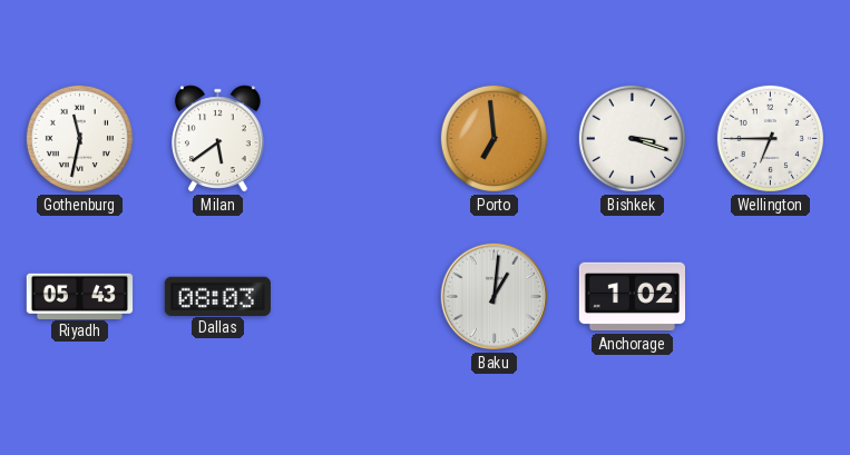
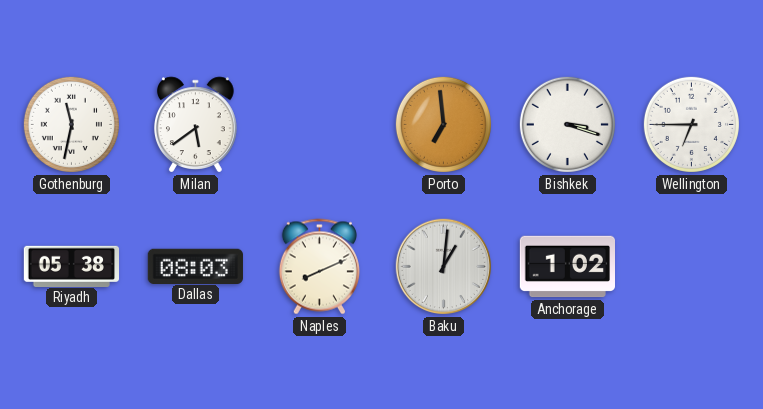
Riyadh: 05:43 -> 05:38
Naples: none -> 8:11
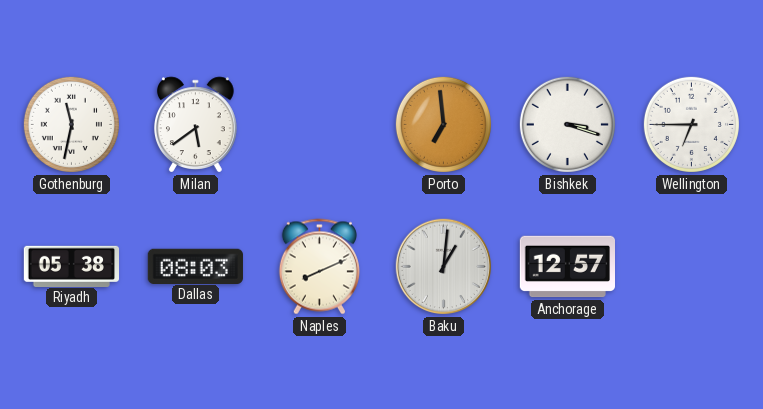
Anchorage: 1:02 -> 12:57
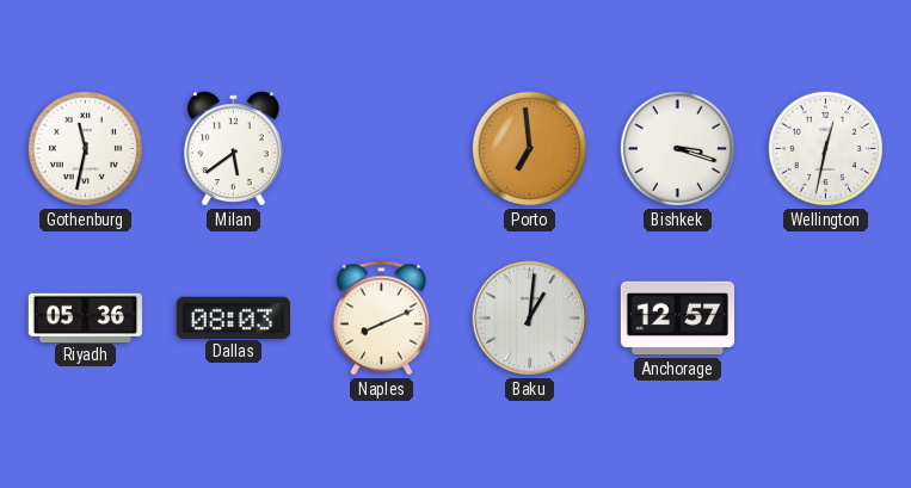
Wellington: 6:45 -> 12:32
Riyadh: 05:38 -> 05:36
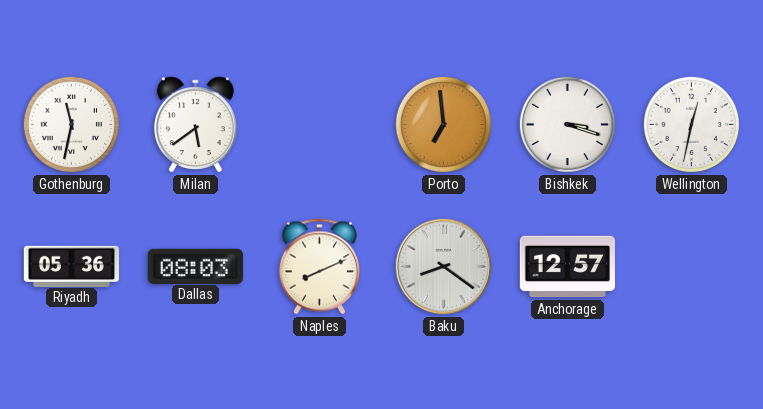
Baku: 1:01 -> 8:21
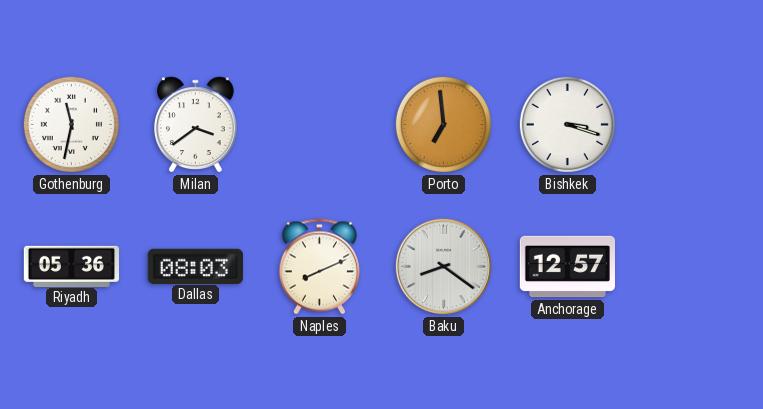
Milan: 5:39 -> 3:39
Wellington: 12:32 -> none
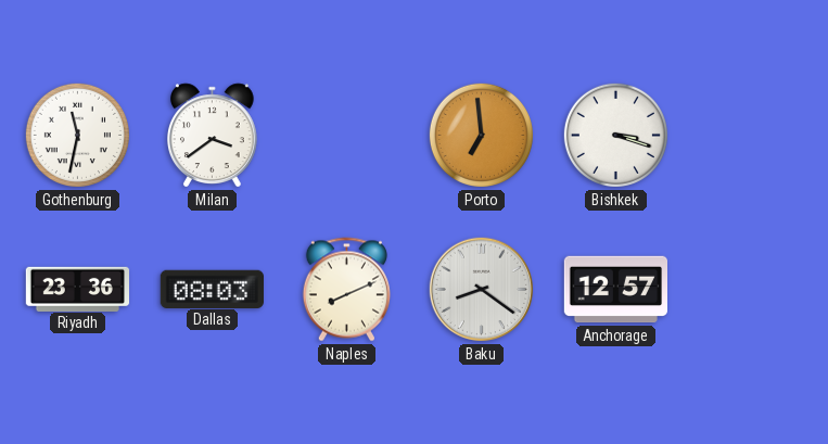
Riyadh: 05:36 -> 23:36
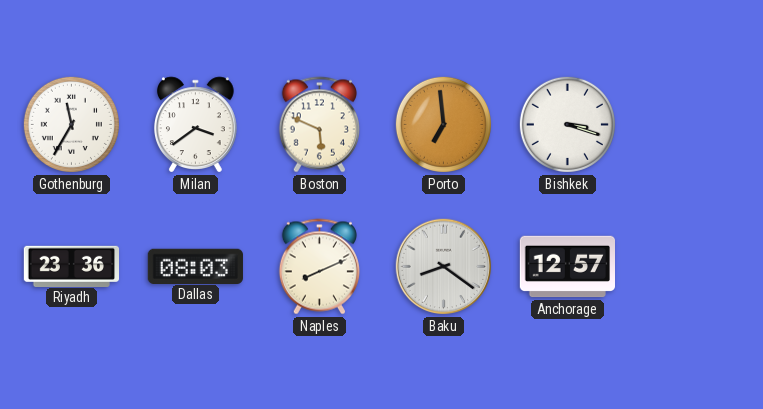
Gothenburg: 11:32 -> 11:35
Boston: none -> 5:49
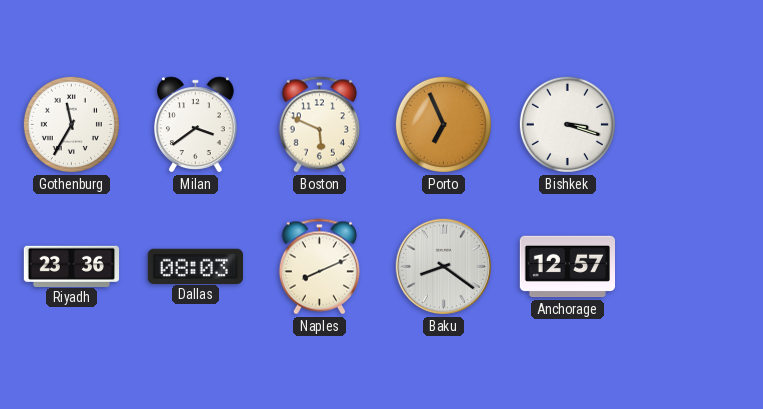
Porto: 6:59 -> 6:56
